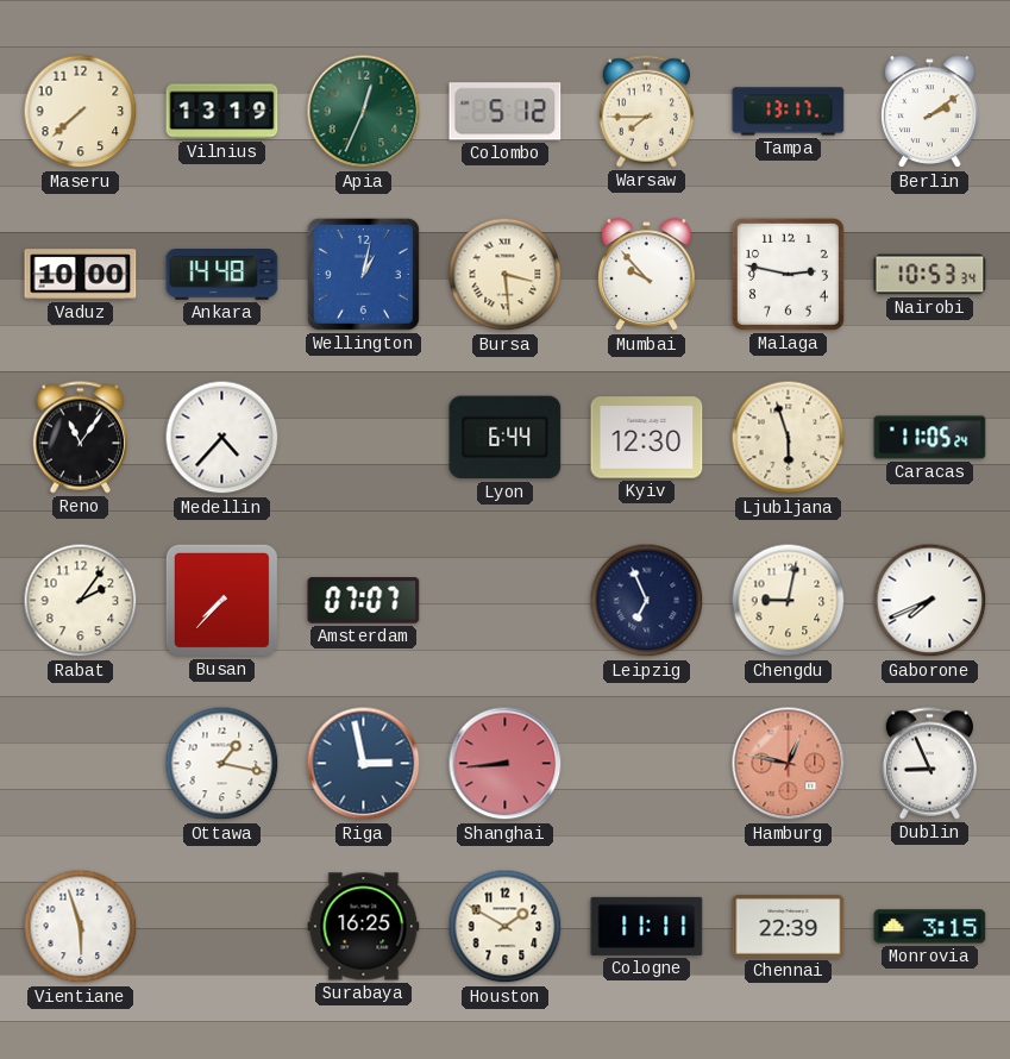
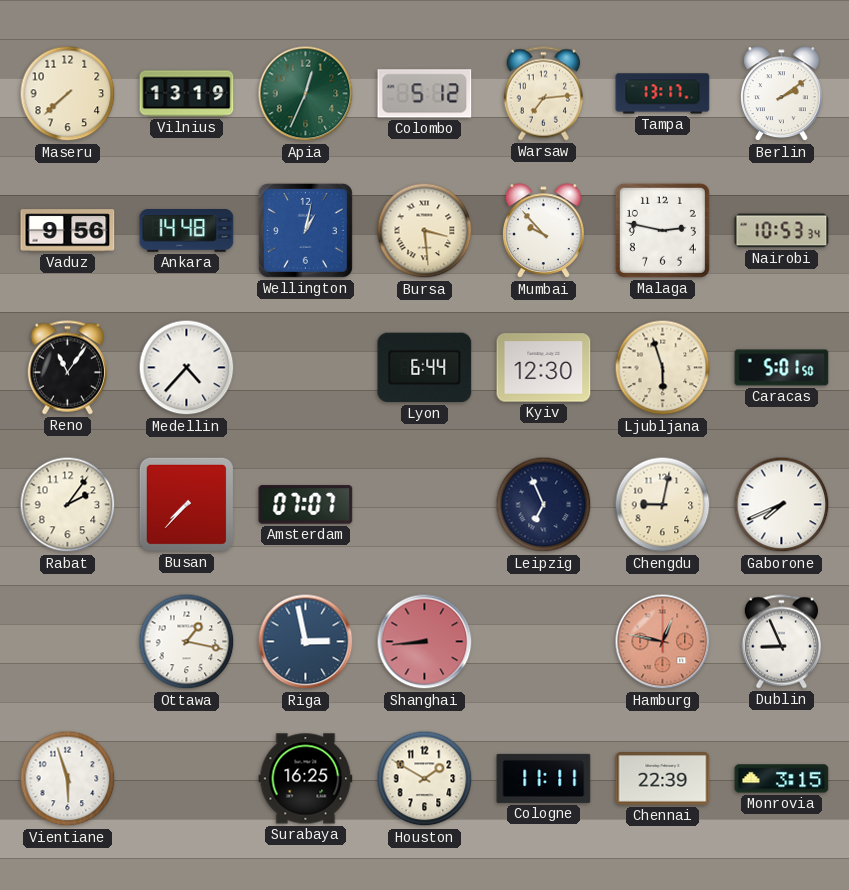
Warsaw: 7:45 -> 7:14
Vaduz: 10:00 -> 9:56
Caracas: 11:05 -> 5:01
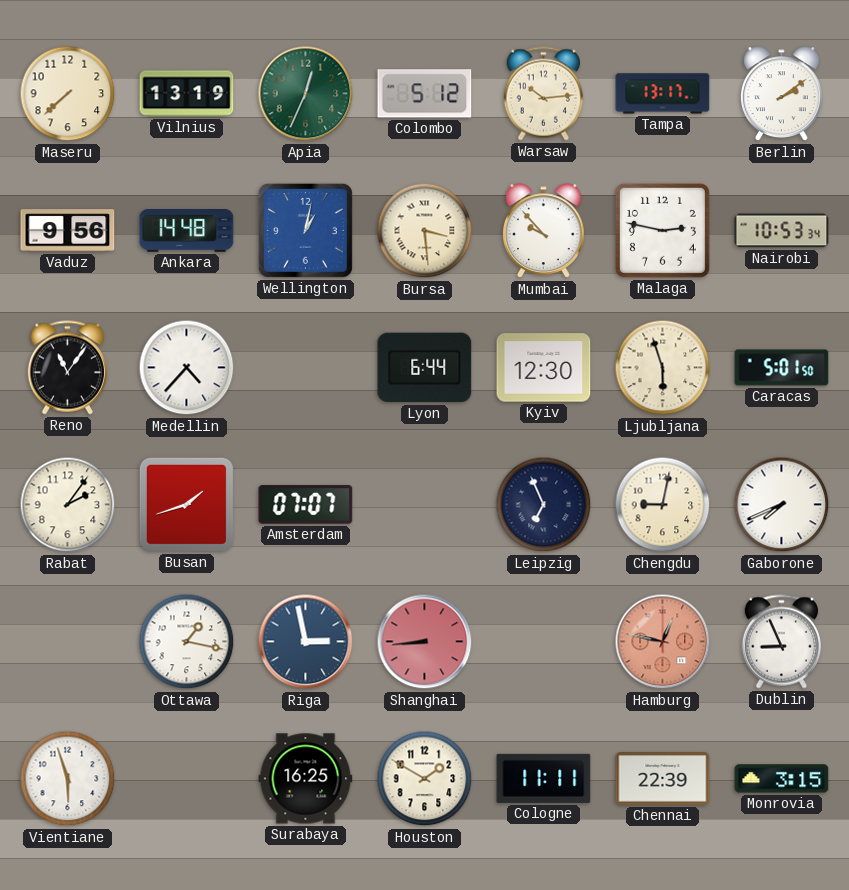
Warsaw: 7:14 -> 10:14
Busan: 7:37 -> 1:42
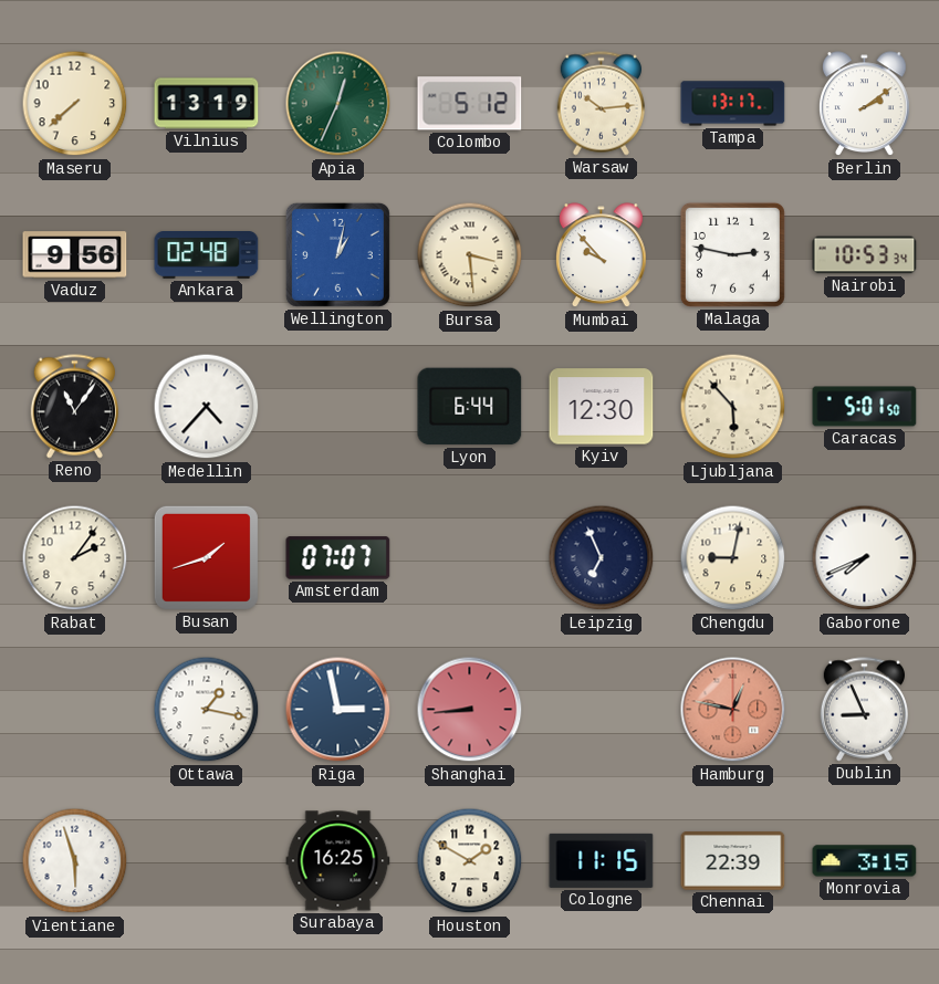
Ankara: 14:48 -> 02:48
Ljubljana: 5:57 -> 5:53
Cologne: 11:11 -> 11:15
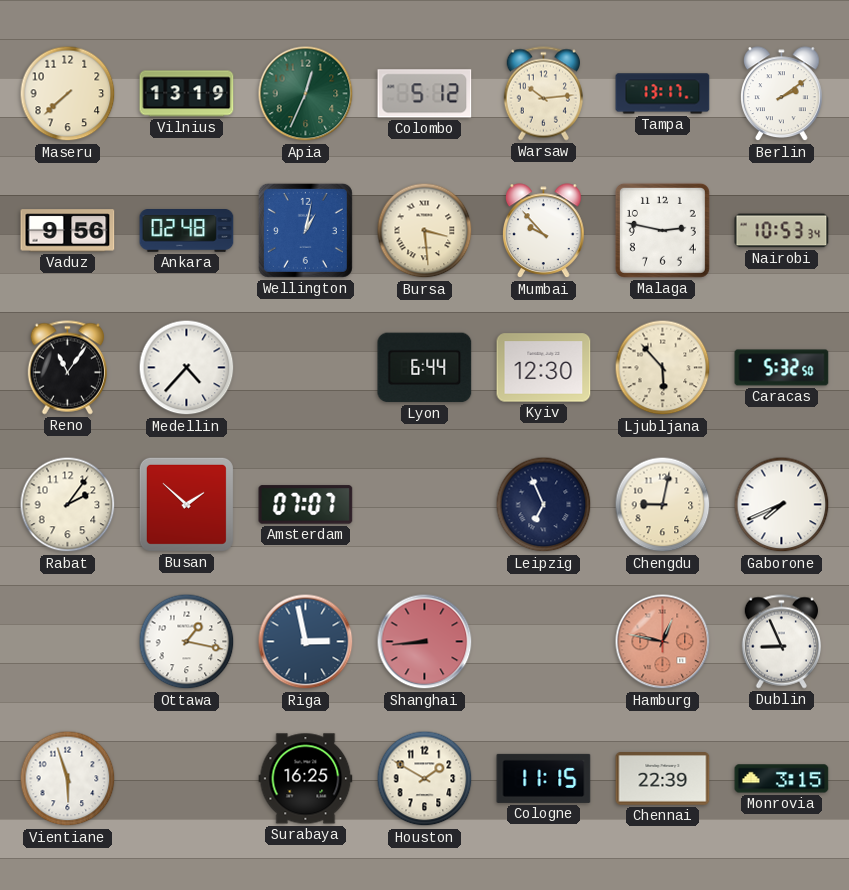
Caracas: 5:01 -> 5:32
Busan: 1:42 -> 1:52
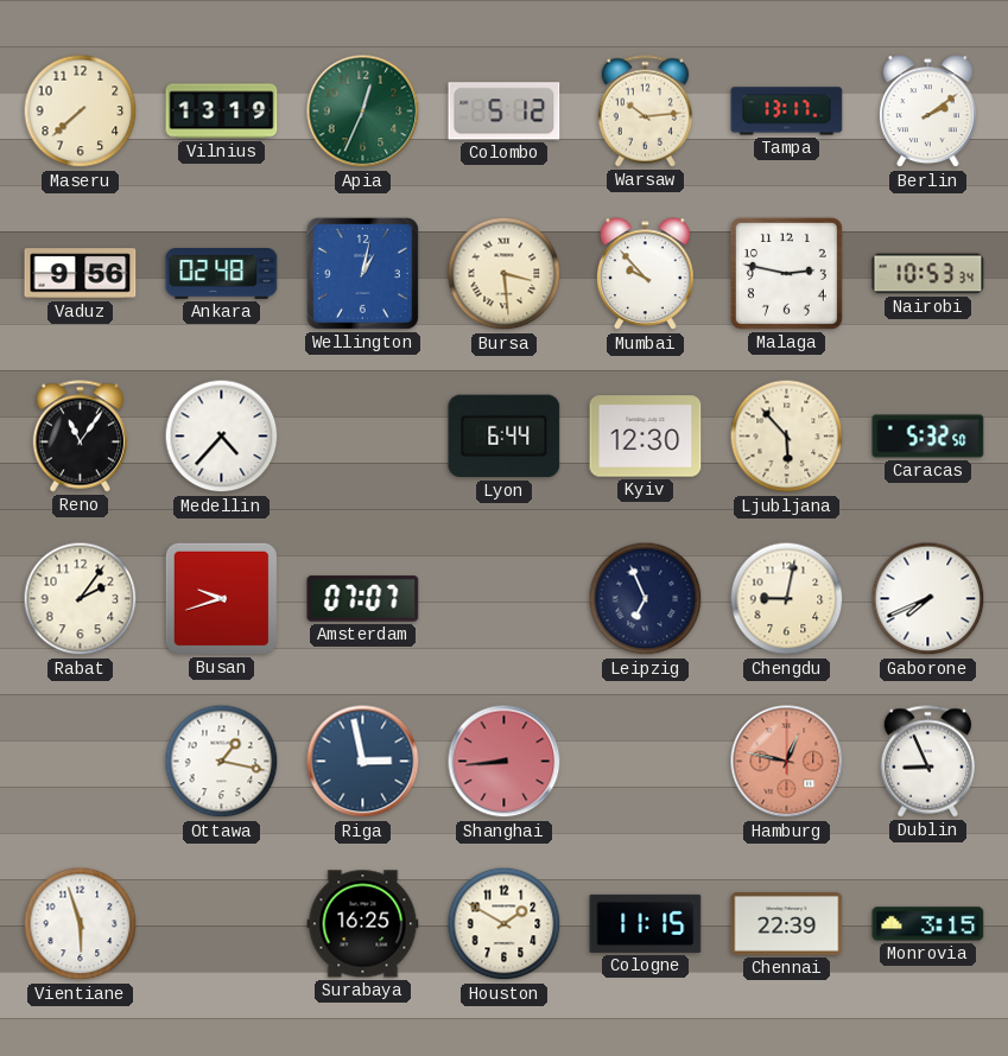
Busan: 1:52 -> 9:42
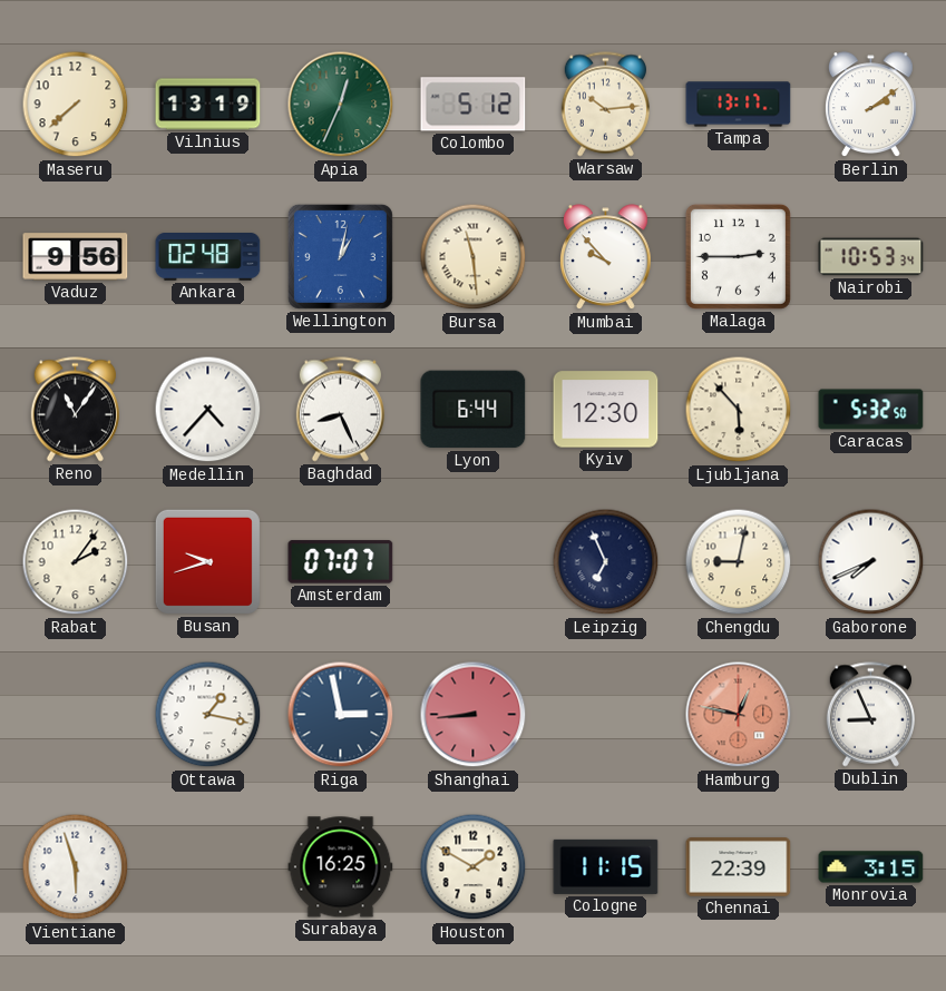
Bursa: 3:29 -> 11:29
Malaga: 2:47 -> 2:45
Baghdad: none -> 8:26
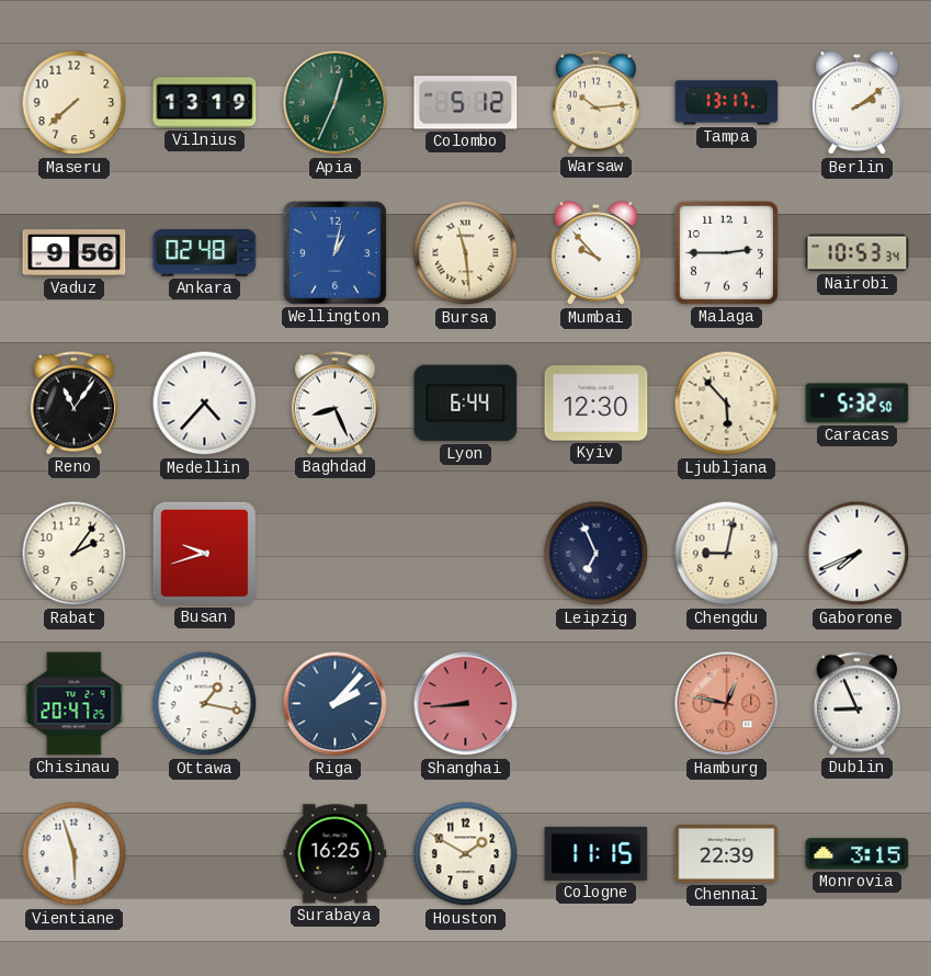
Amsterdam: 07:07 -> none
Chisinau: none -> 20:47
Riga: 2:58 -> 2:07
